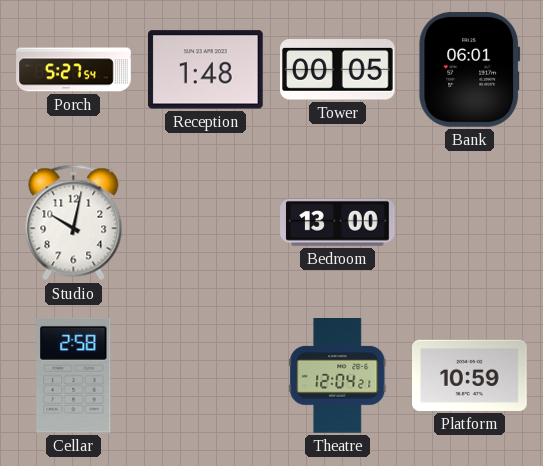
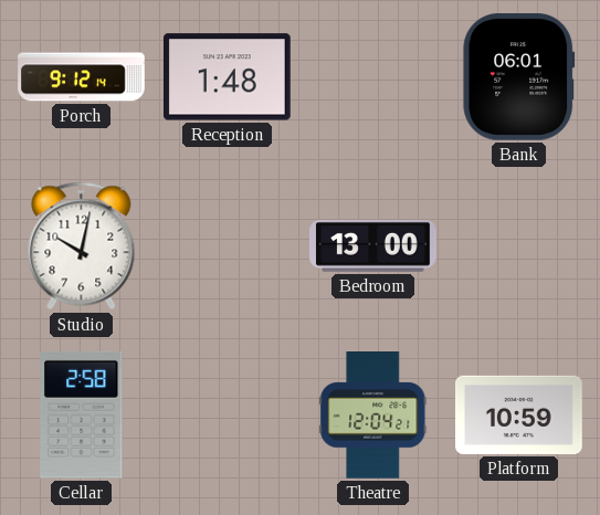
Porch: 5:27 -> 9:12
Tower: 00:05 -> none
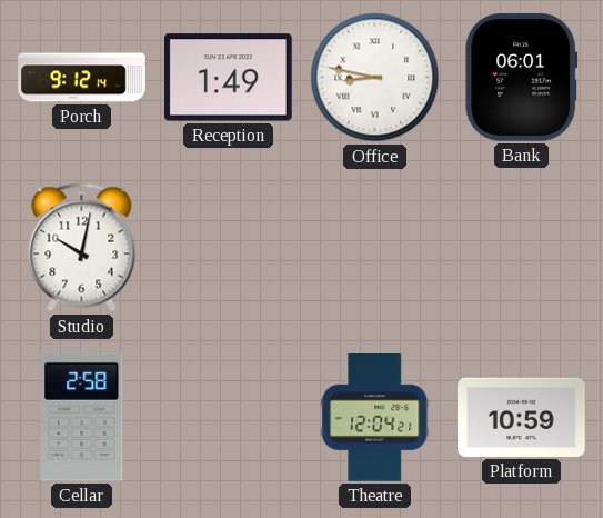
Reception: 1:48 -> 1:49
Office: none -> 8:47
Bedroom: 13:00 -> none
